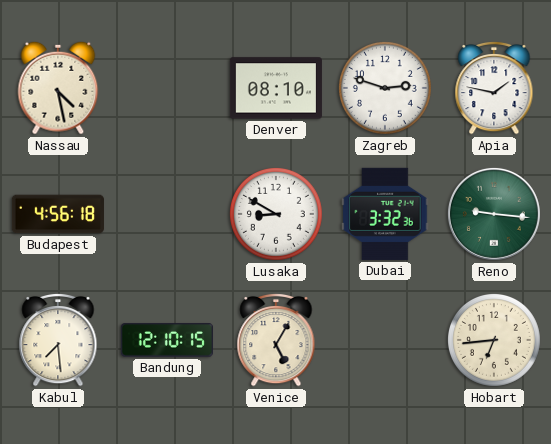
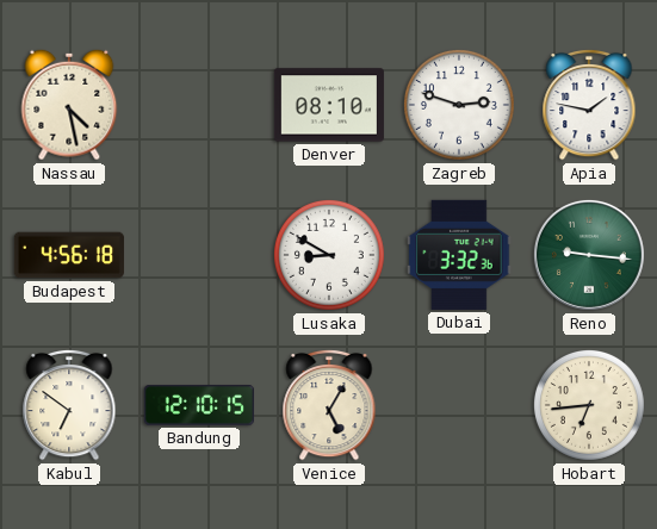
Kabul: 7:29 -> 6:51
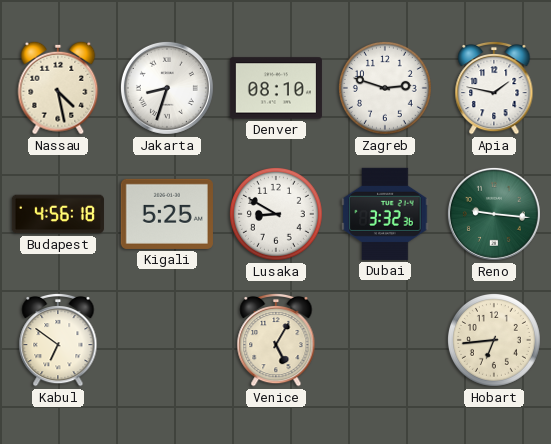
Jakarta: none -> 8:33
Kigali: none -> 5:25
Bandung: 12:10 -> none
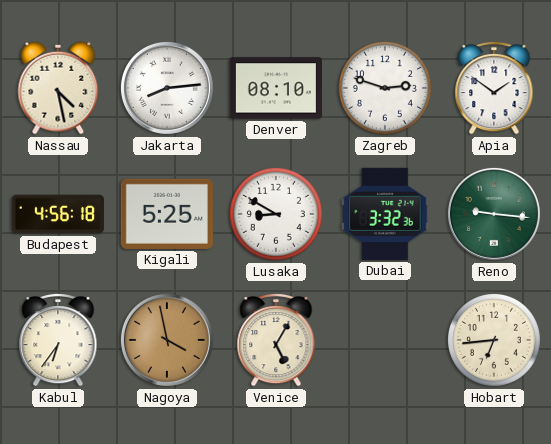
Jakarta: 8:33 -> 8:14
Apia: 1:47 -> 1:51
Kabul: 6:51 -> 6:36
Nagoya: none -> 3:58
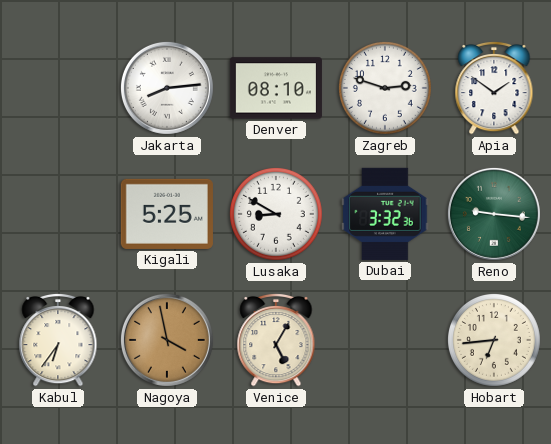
Nassau: 4:28 -> none
Budapest: 4:56 -> none
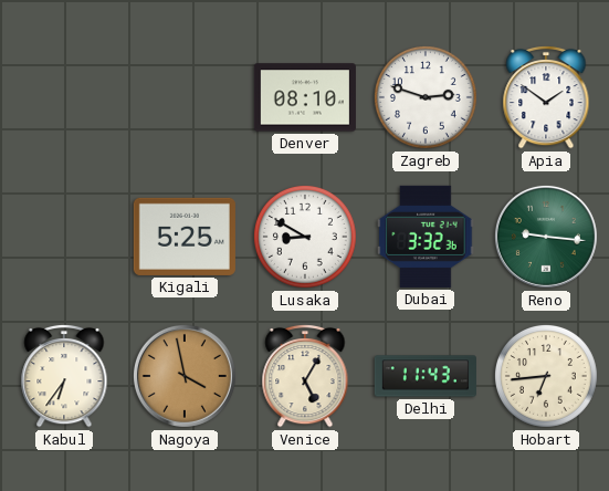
Jakarta: 8:14 -> none
Delhi: none -> 11:43
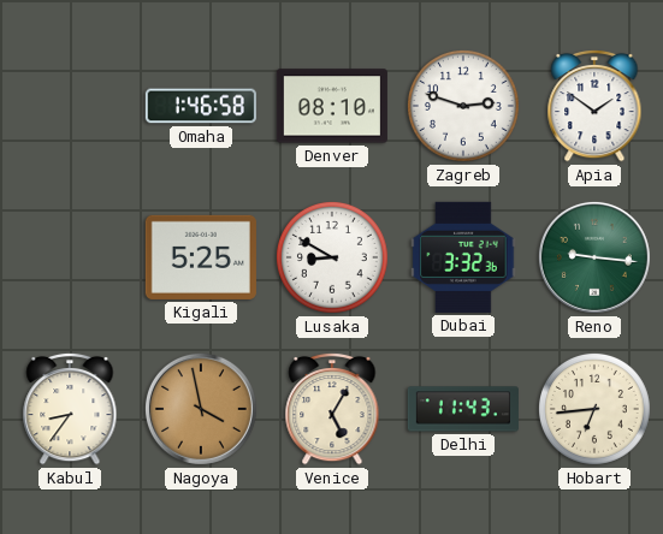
Omaha: none -> 1:46
Kabul: 6:36 -> 8:36
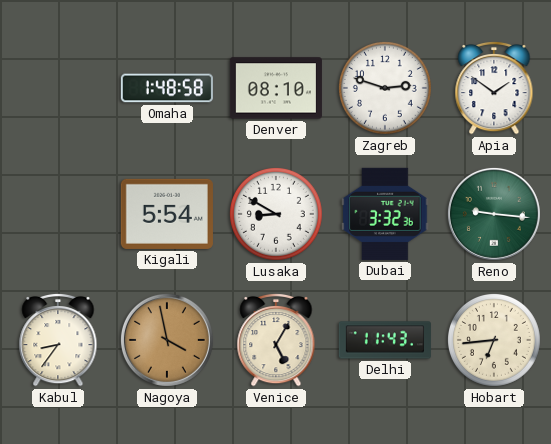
Omaha: 1:46 -> 1:48
Kigali: 5:25 -> 5:54
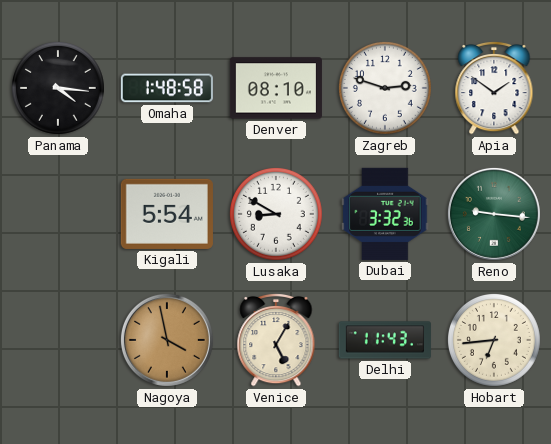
Panama: none -> 4:16
Kabul: 8:36 -> none
